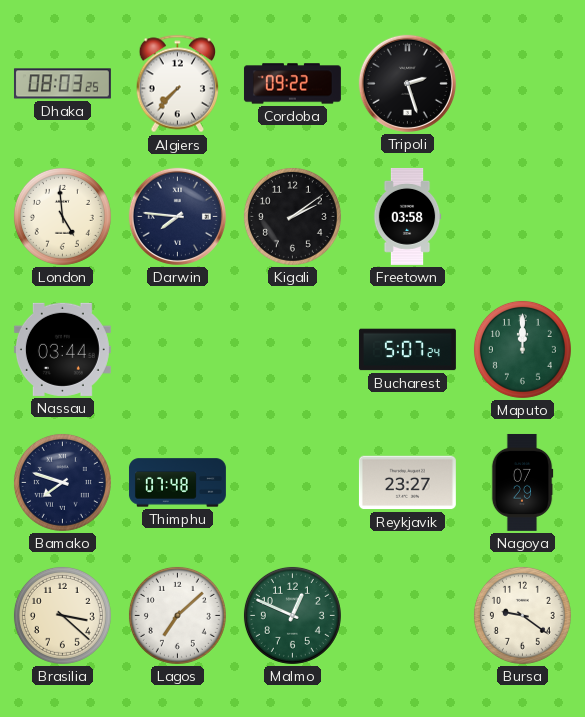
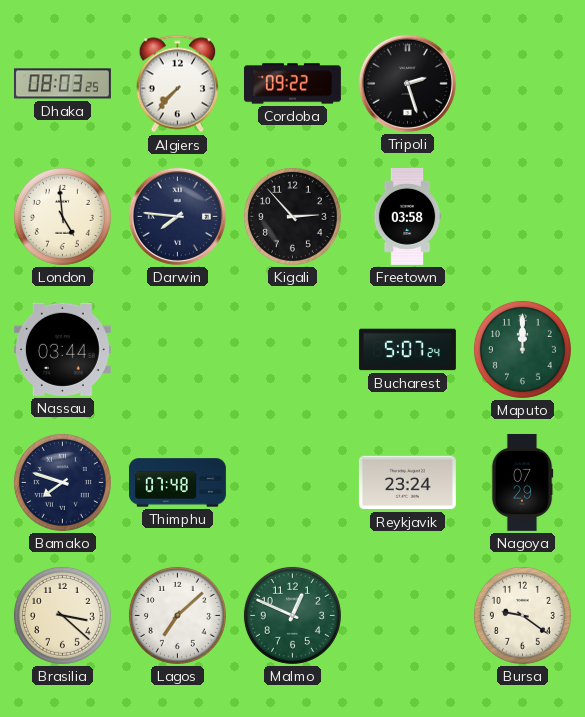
Kigali: 2:09 -> 2:53
Reykjavik: 23:27 -> 23:24
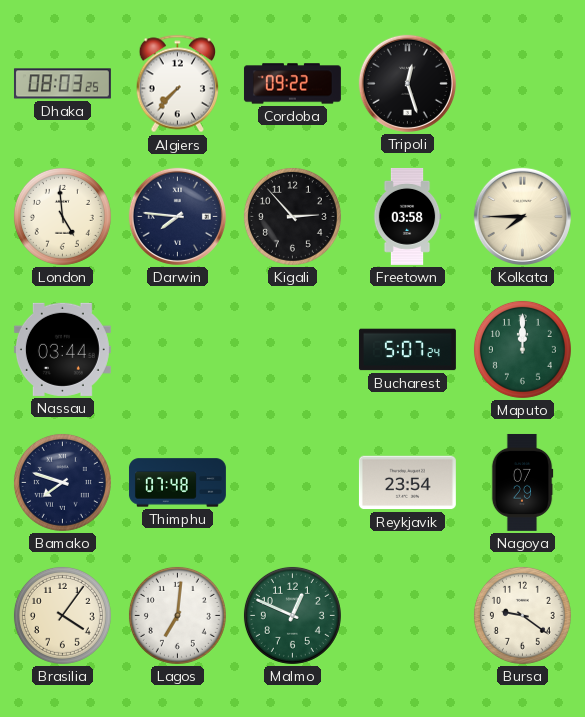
Tripoli: 2:27 -> 12:27
Kolkata: none -> 7:45
Reykjavik: 23:24 -> 23:54
Brasilia: 3:22 -> 4:06
Lagos: 7:08 -> 7:01
